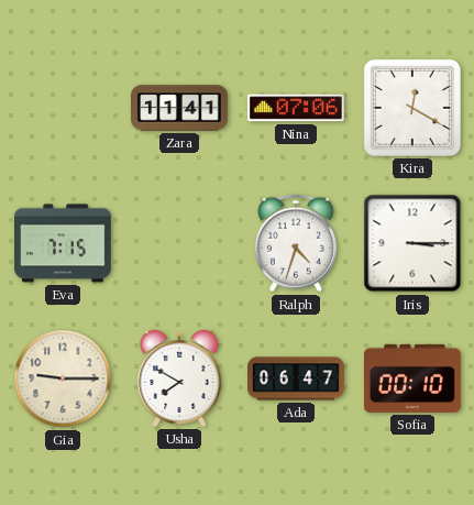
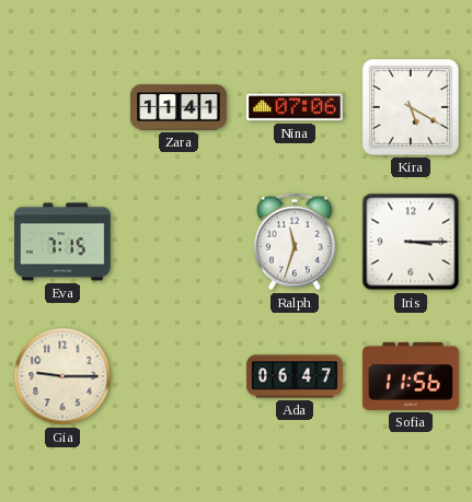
Kira: 12:20 -> 5:20
Ralph: 4:33 -> 11:33
Usha: 7:50 -> none
Sofia: 00:10 -> 11:56
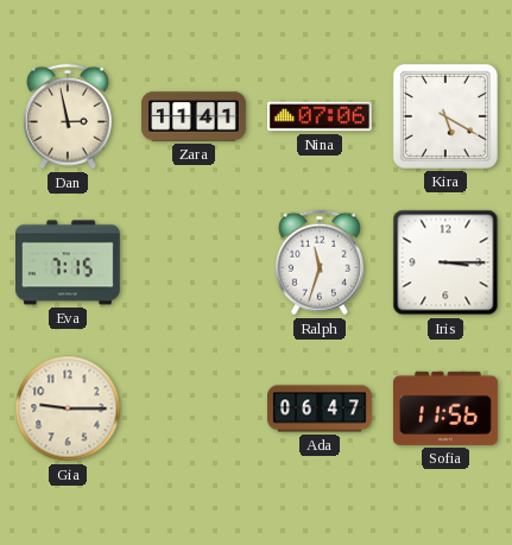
Dan: none -> 2:58
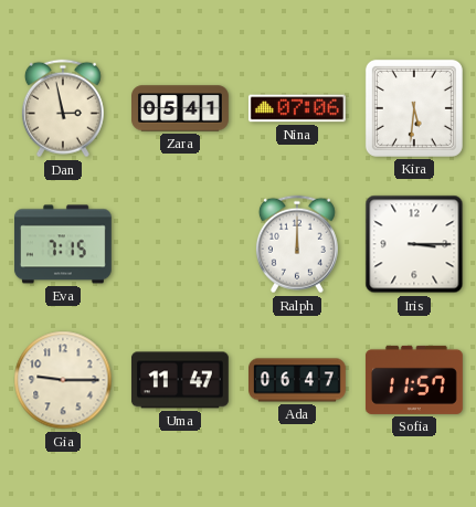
Zara: 11:41 -> 05:41
Kira: 5:20 -> 5:31
Ralph: 11:33 -> 12:00
Uma: none -> 11:47
Sofia: 11:56 -> 11:57
